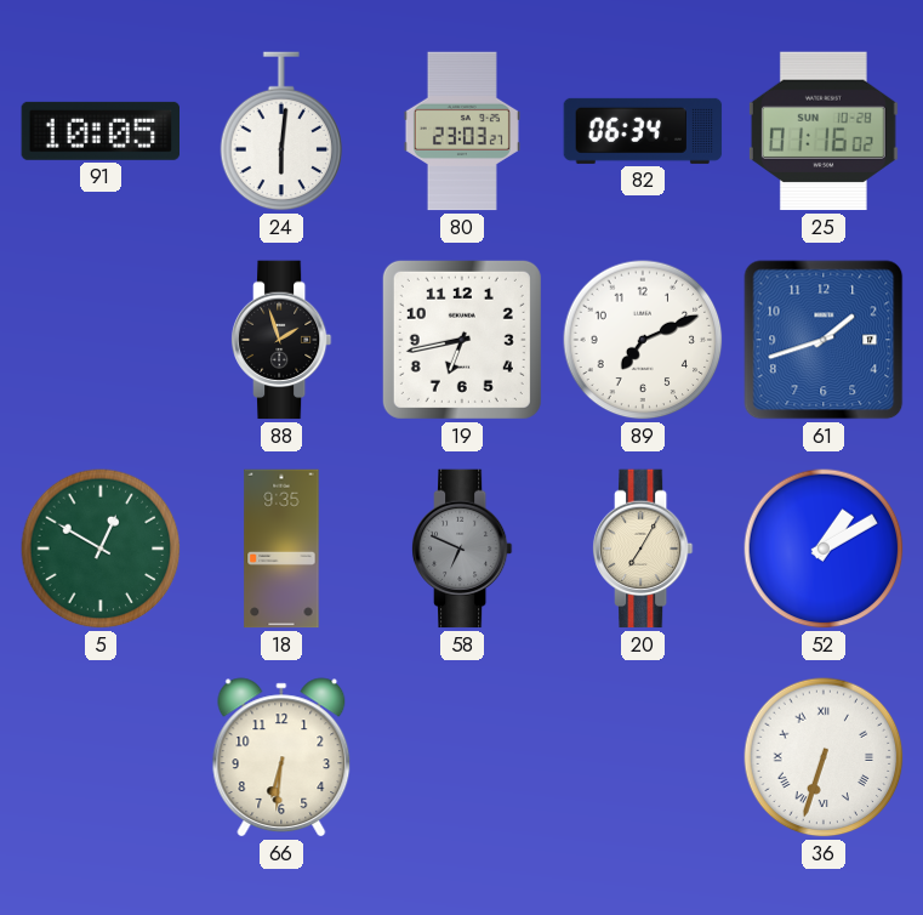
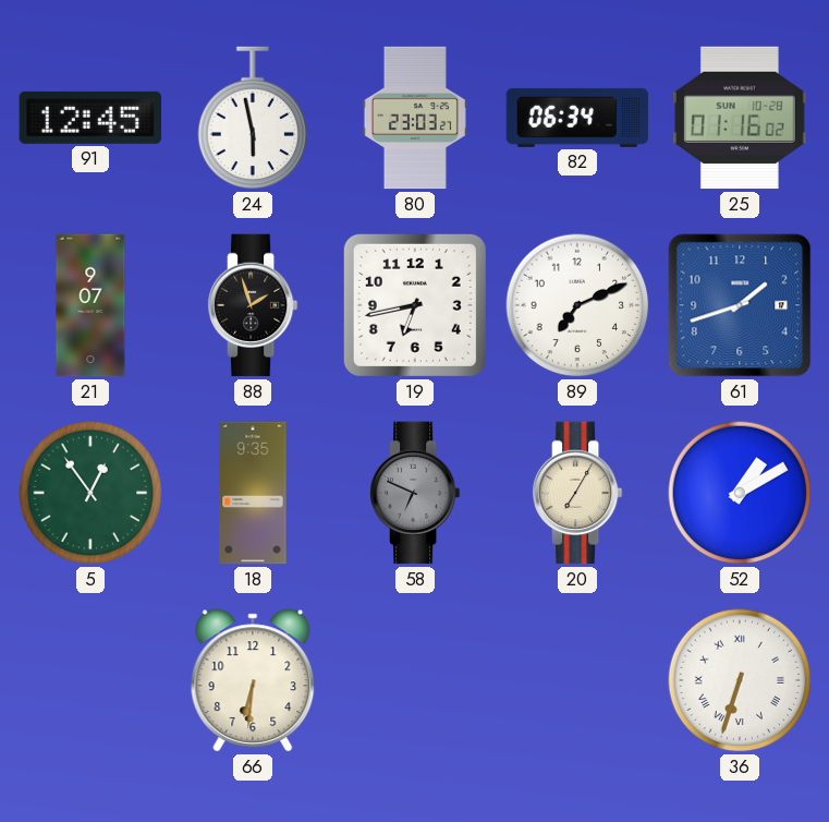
91: 10:05 -> 12:45
24: 6:01 -> 5:58
21: none -> 9:07
5: 12:50 -> 12:54
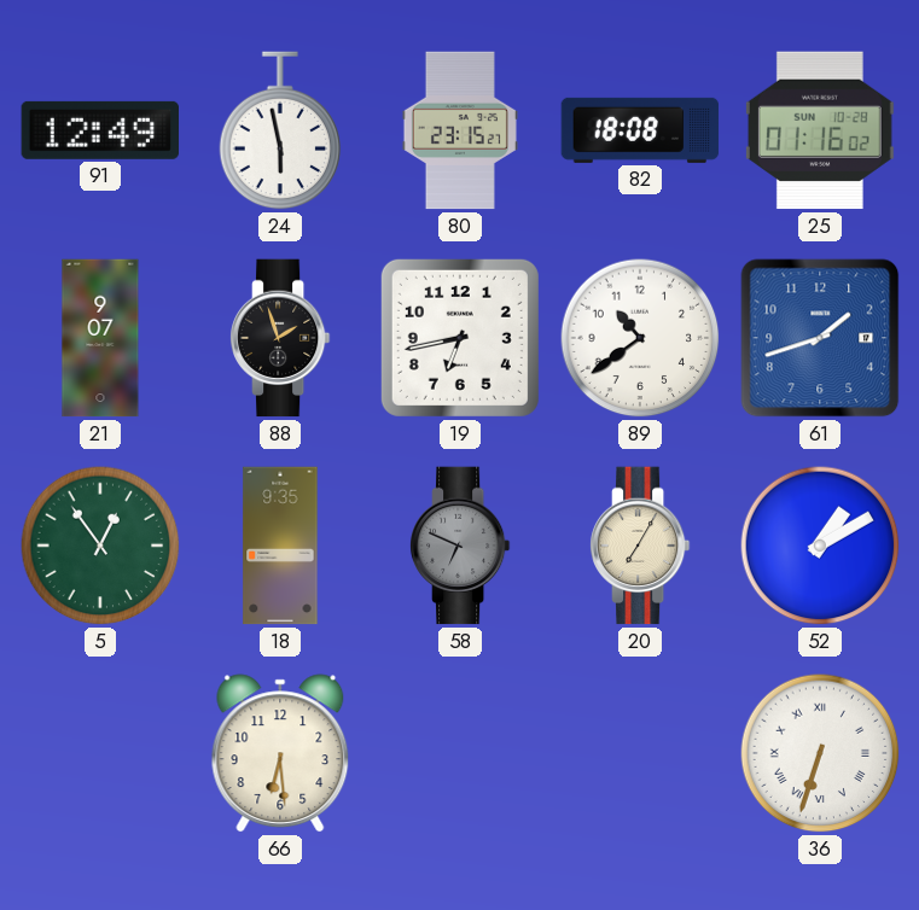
91: 12:45 -> 12:49
80: 23:03 -> 23:15
82: 06:34 -> 18:08
89: 7:11 -> 10:39
66: 6:31 -> 6:29
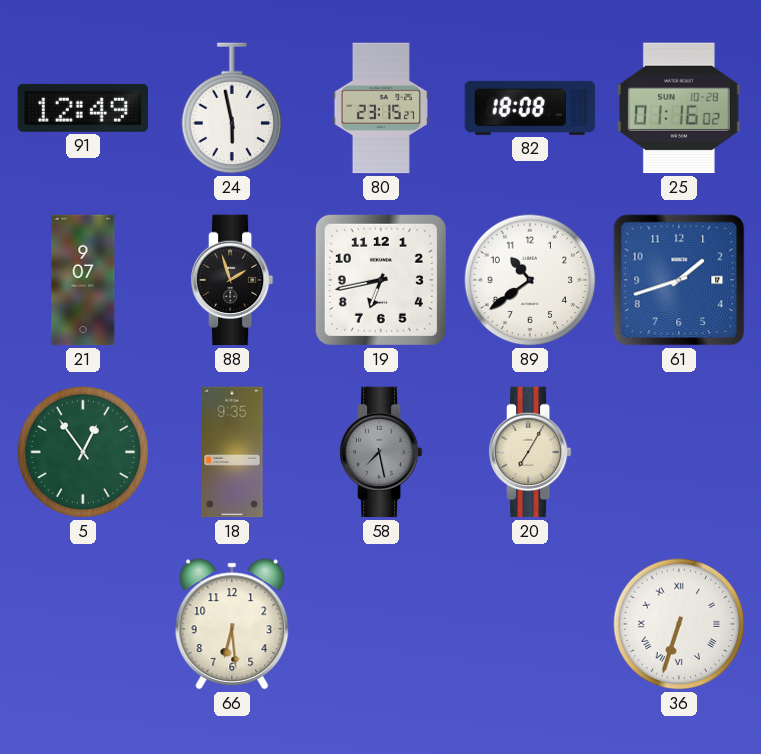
58: 6:49 -> 7:28
52: 1:10 -> none
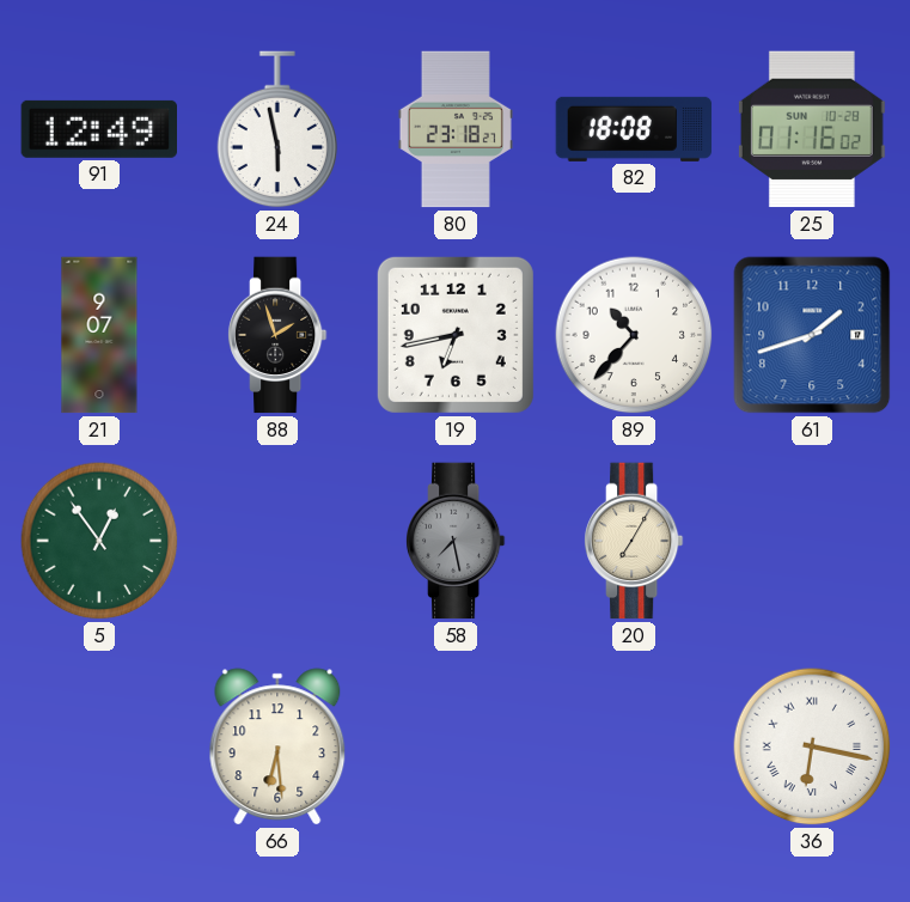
80: 23:15 -> 23:18
89: 10:39 -> 10:37
18: 9:35 -> none
36: 6:33 -> 6:17
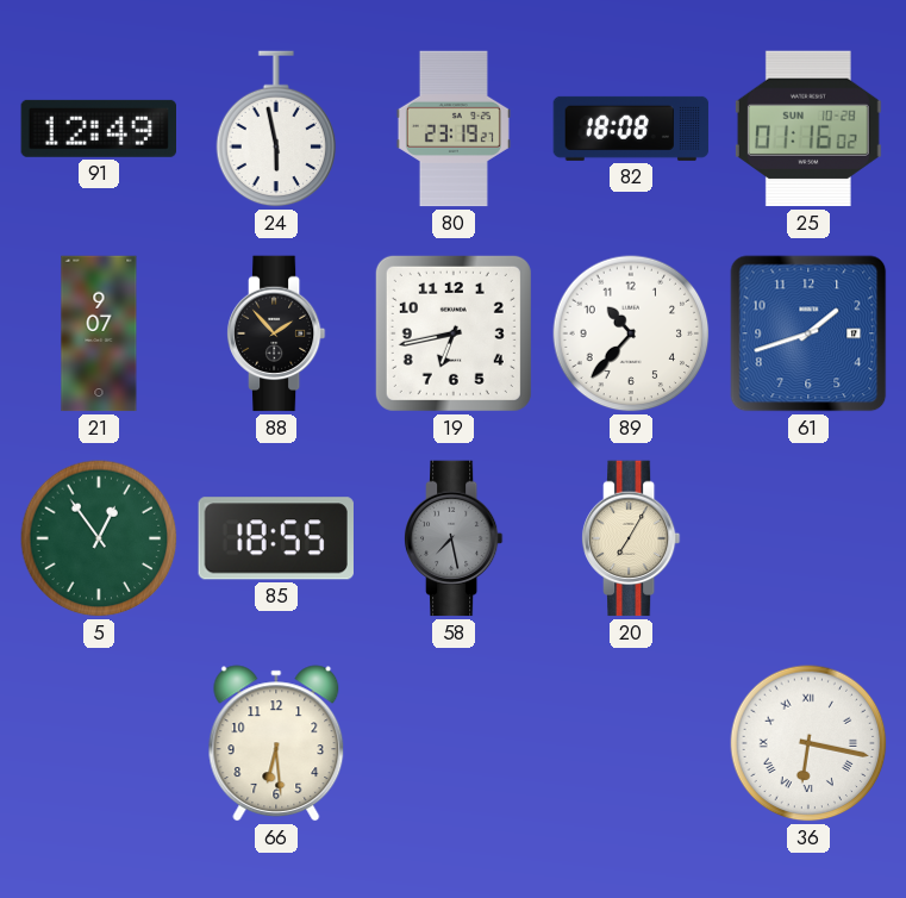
80: 23:18 -> 23:19
88: 1:57 -> 1:53
85: none -> 18:55
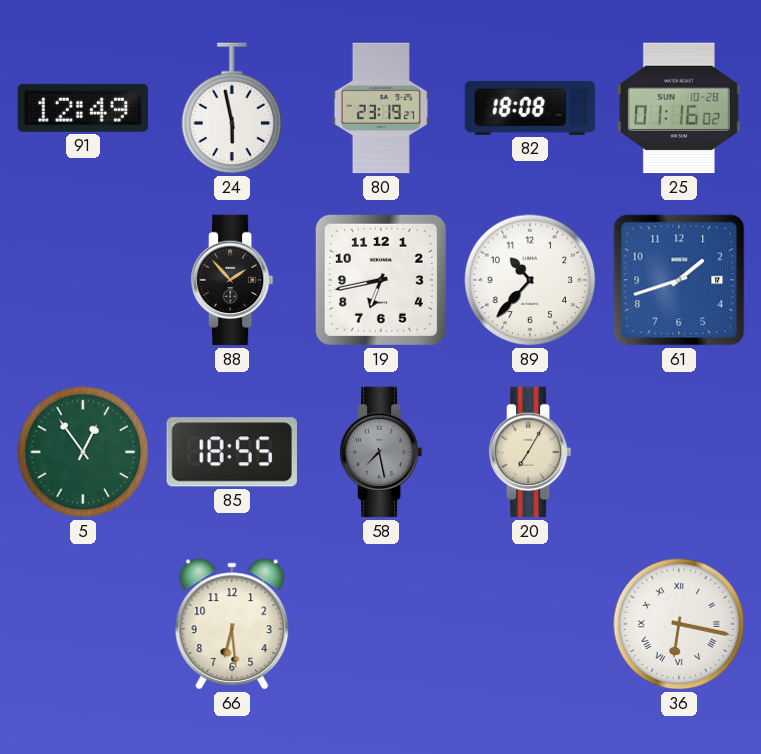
21: 9:07 -> none
